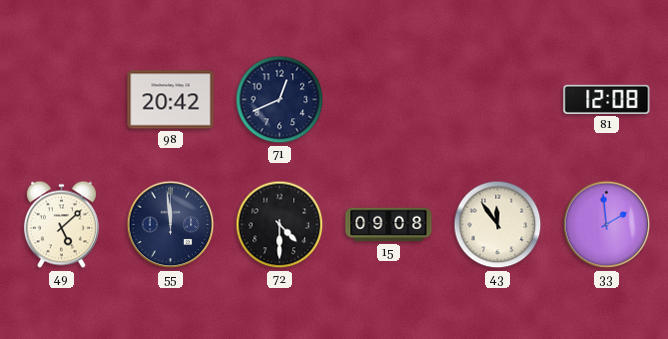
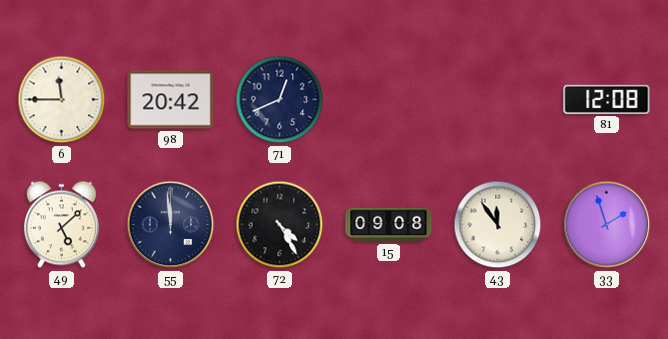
6: none -> 11:45
72: 4:30 -> 4:25
33: 1:59 -> 1:57
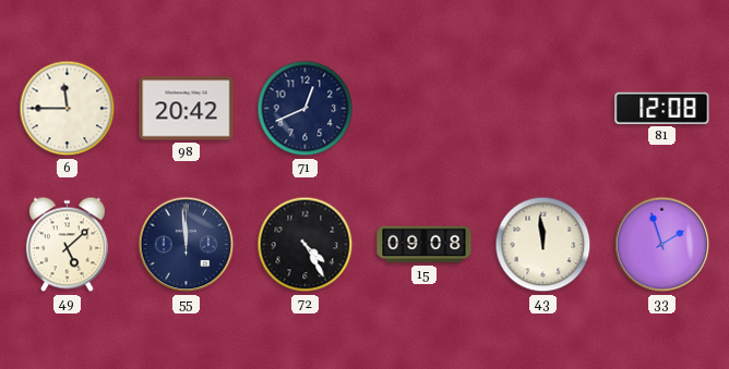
43: 11:54 -> 11:59
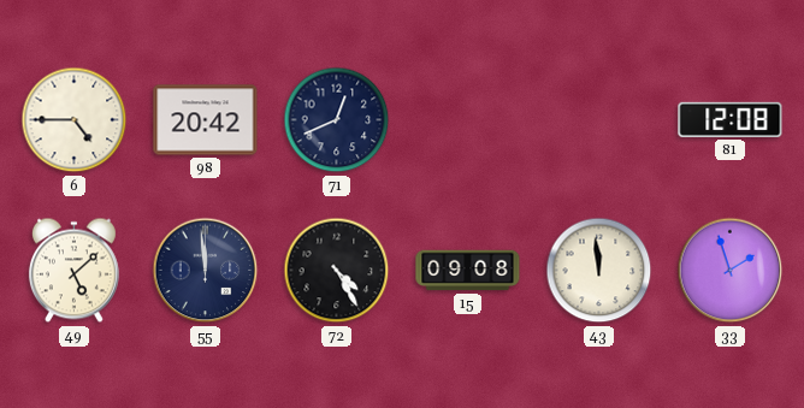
6: 11:45 -> 4:45
